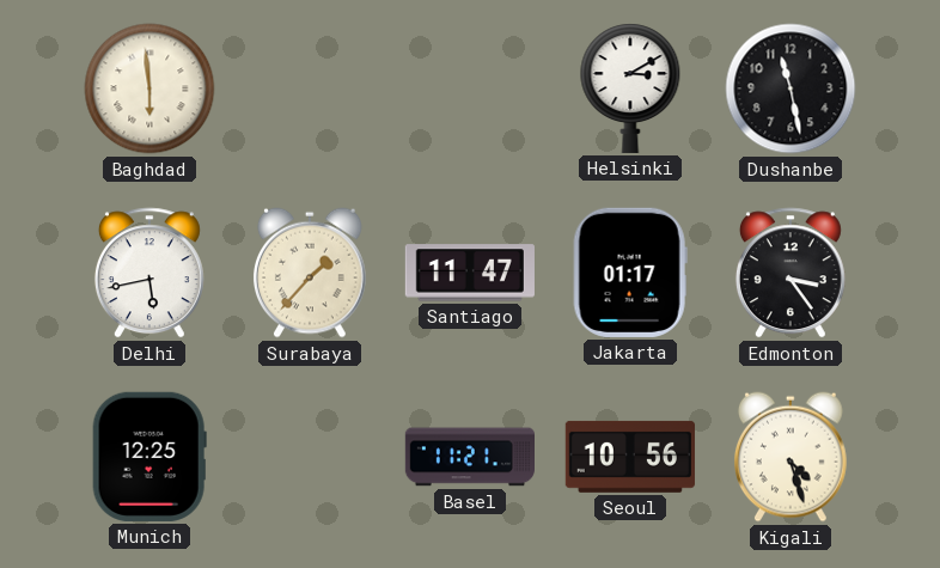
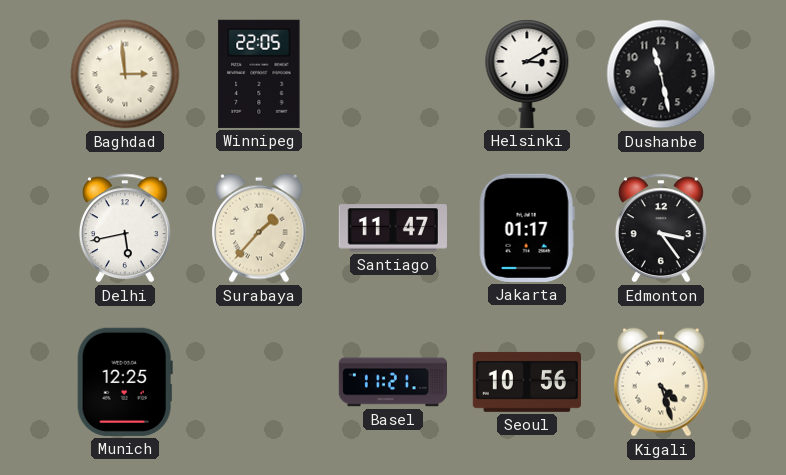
Baghdad: 5:59 -> 2:59
Winnipeg: none -> 22:05
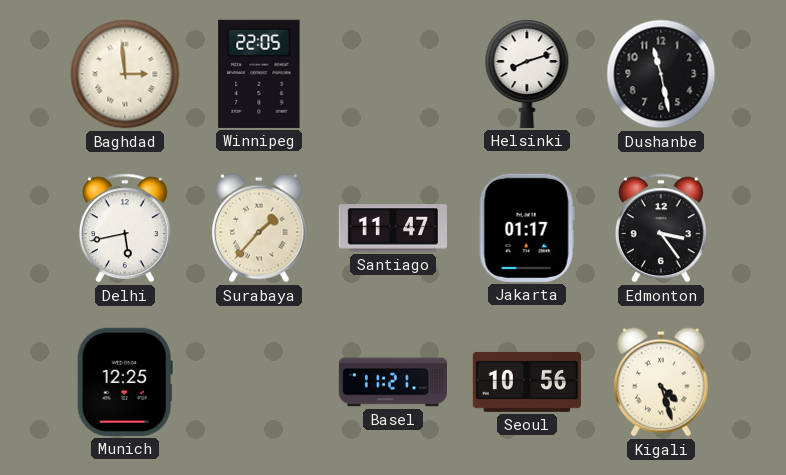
Helsinki: 3:10 -> 8:12
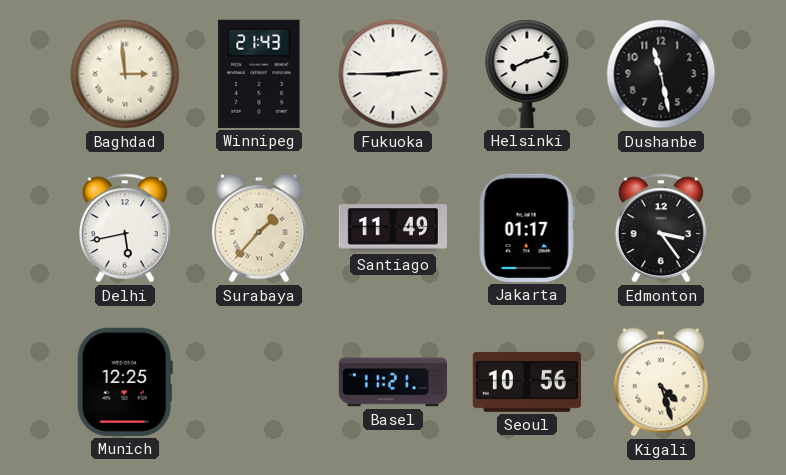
Winnipeg: 22:05 -> 21:43
Fukuoka: none -> 2:45
Santiago: 11:47 -> 11:49
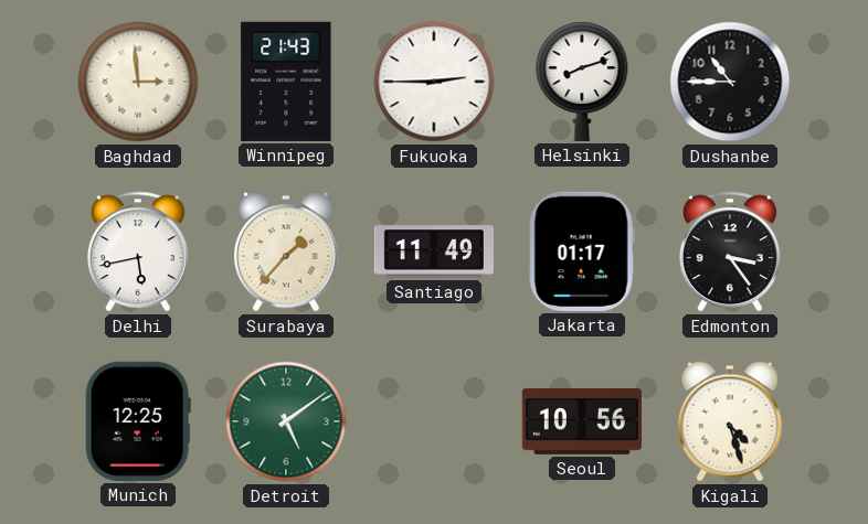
Dushanbe: 11:28 -> 10:45
Detroit: none -> 5:09
Basel: 11:21 -> none
